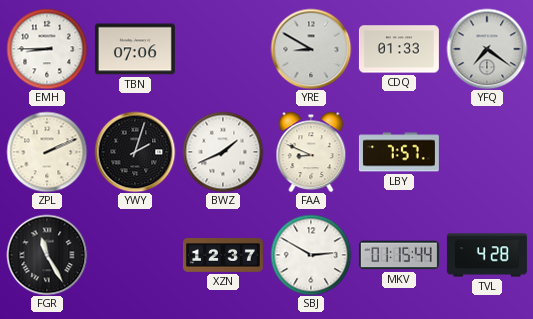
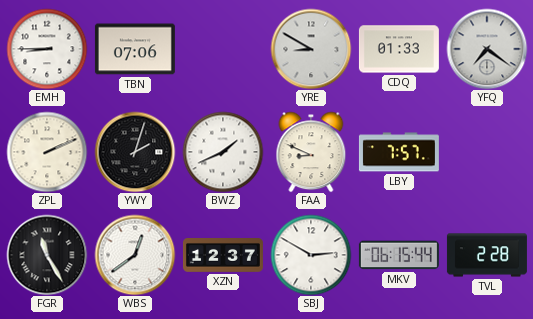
WBS: none -> 12:39
MKV: 01:15 -> 06:15
TVL: 4:28 -> 2:28
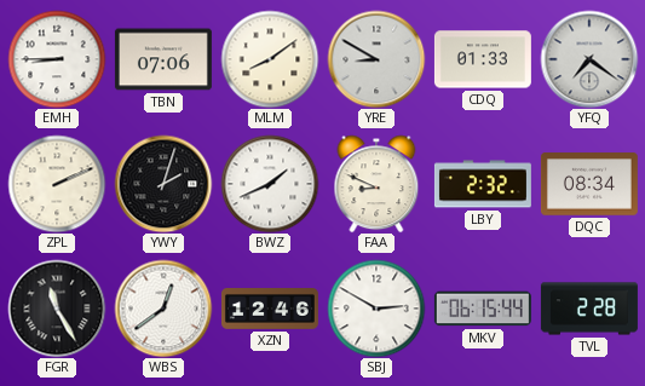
MLM: none -> 8:09
LBY: 7:57 -> 2:32
DQC: none -> 08:34
XZN: 12:37 -> 12:46
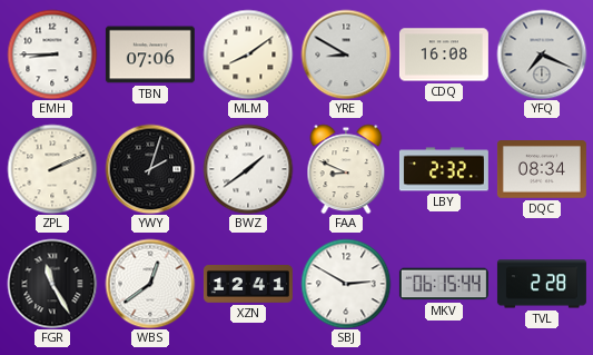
CDQ: 01:33 -> 16:08
YFQ: 7:21 -> 7:19
BWZ: 1:41 -> 1:39
XZN: 12:46 -> 12:41
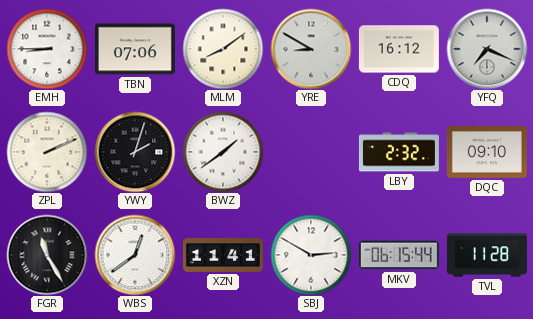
CDQ: 16:08 -> 16:12
FAA: 8:49 -> none
DQC: 08:34 -> 09:10
XZN: 12:41 -> 11:41
TVL: 2:28 -> 11:28
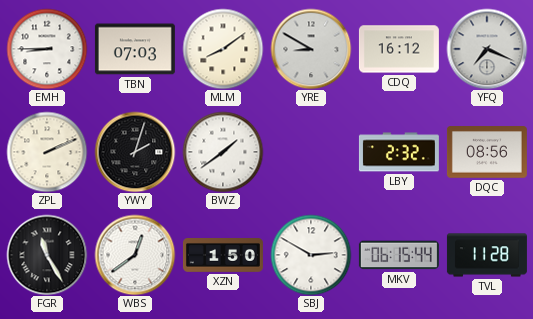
TBN: 07:06 -> 07:03
DQC: 09:10 -> 08:56
XZN: 11:41 -> 1:50
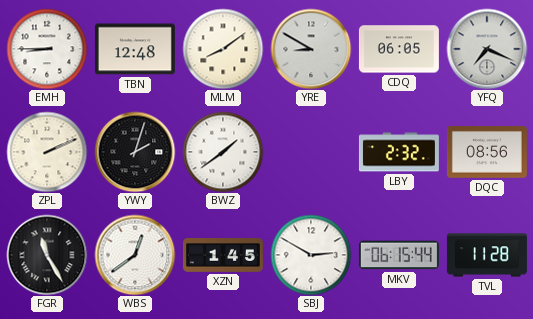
TBN: 07:03 -> 12:48
CDQ: 16:12 -> 06:05
XZN: 1:50 -> 1:45
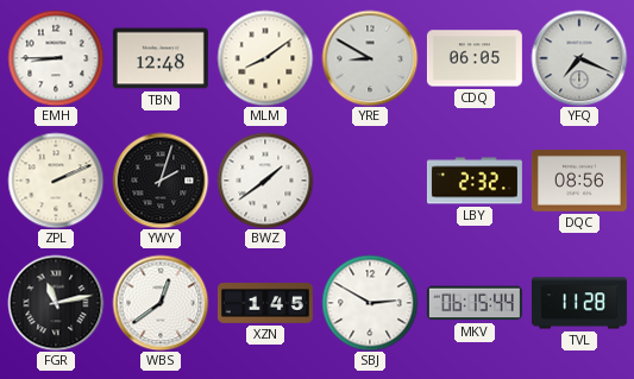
FGR: 11:25 -> 11:13
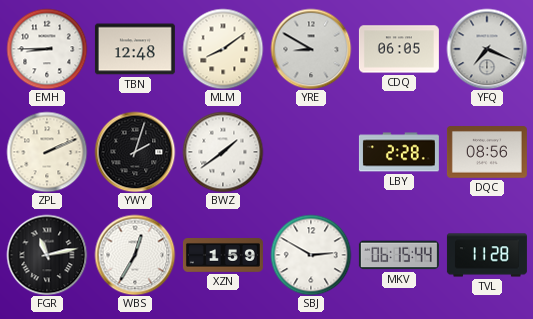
LBY: 2:32 -> 2:28
WBS: 12:39 -> 12:35
XZN: 1:45 -> 1:59
